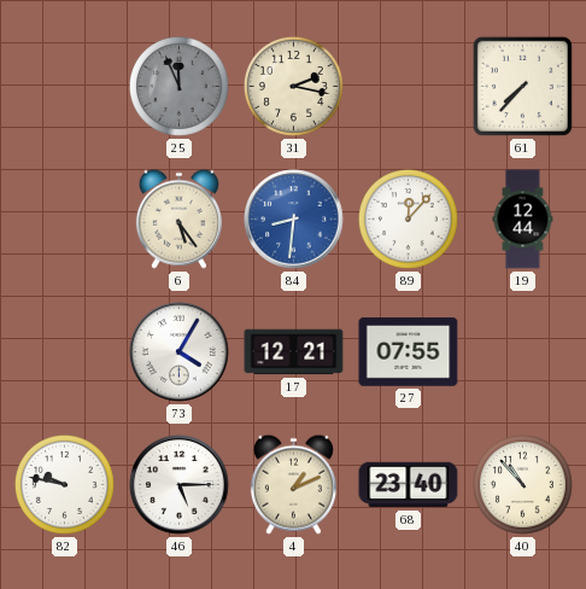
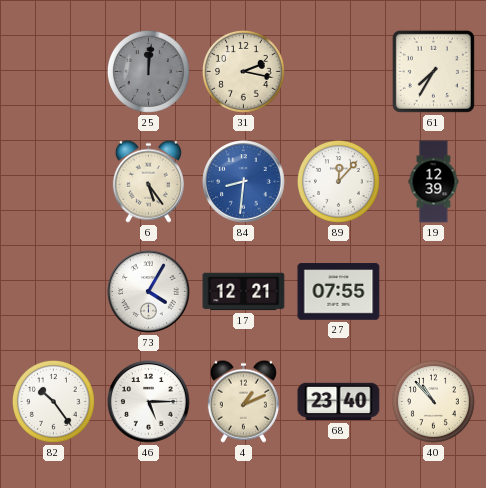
25: 11:56 -> 12:01
61: 7:37 -> 7:35
19: 12:44 -> 12:39
82: 9:47 -> 10:24
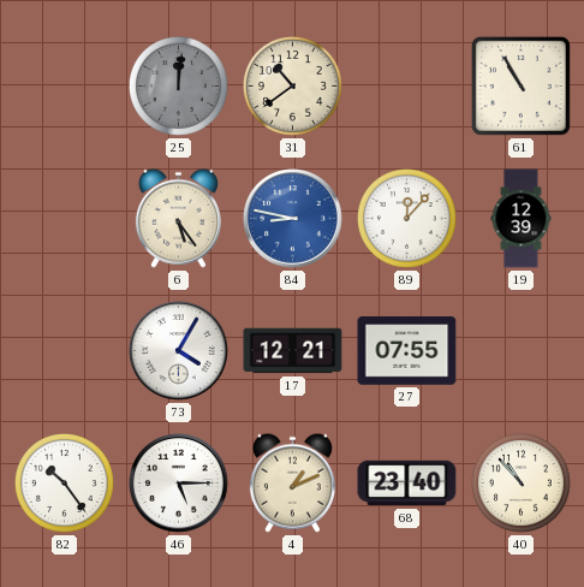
31: 2:17 -> 10:39
61: 7:35 -> 10:55
84: 8:31 -> 8:47
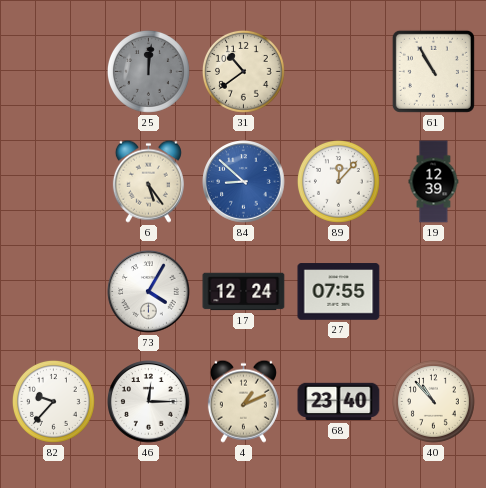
84: 8:47 -> 8:52
17: 12:21 -> 12:24
82: 10:24 -> 9:37
46: 5:15 -> 12:15
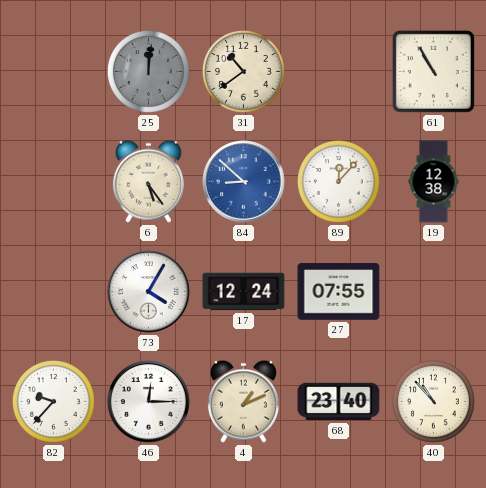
19: 12:39 -> 12:38
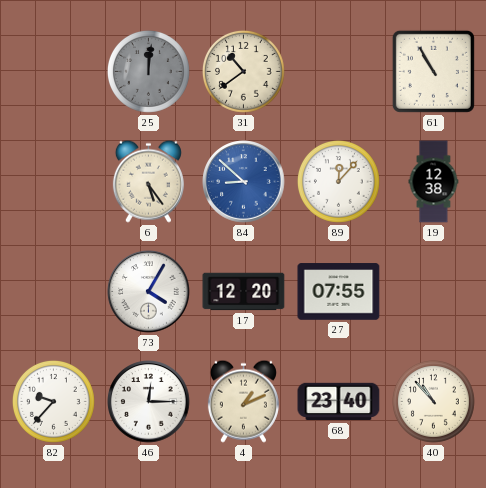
17: 12:24 -> 12:20
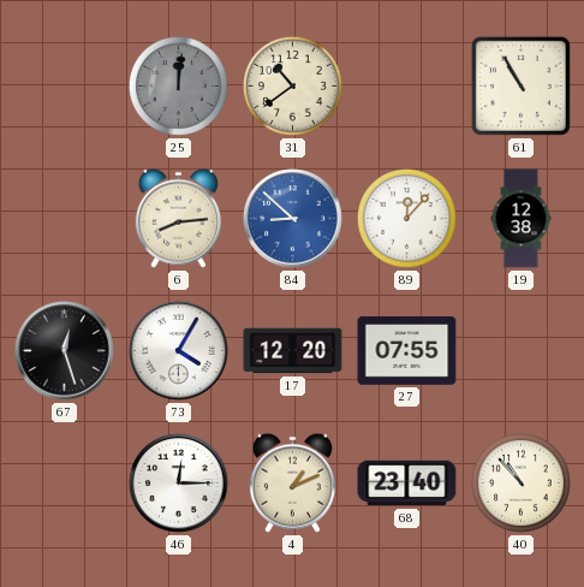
6: 5:24 -> 8:14
67: none -> 12:27
82: 9:37 -> none
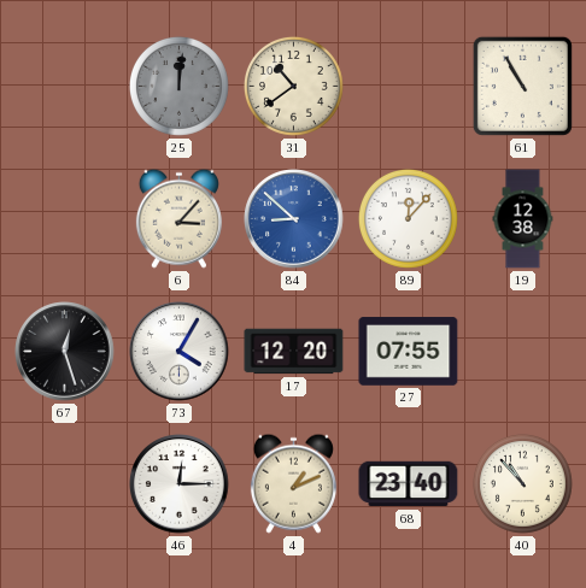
6: 8:14 -> 3:07
